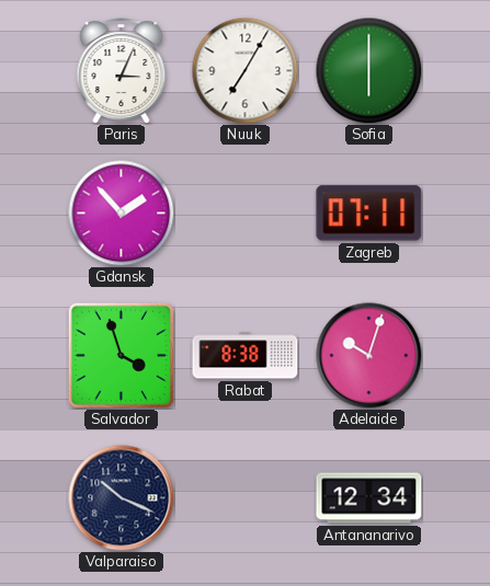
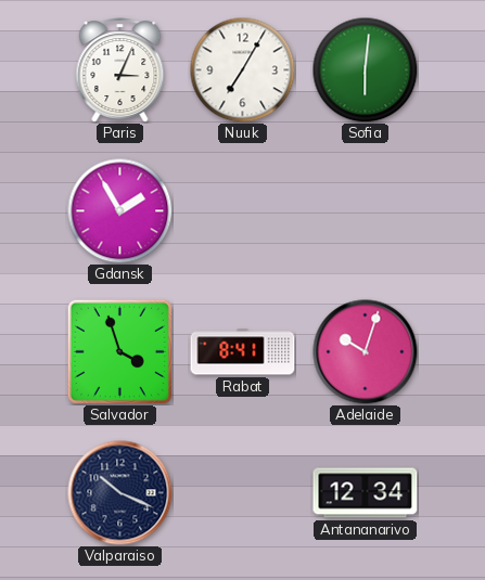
Sofia: 6:00 -> 6:01
Gdansk: 1:53 -> 1:55
Zagreb: 07:11 -> none
Rabat: 8:38 -> 8:41
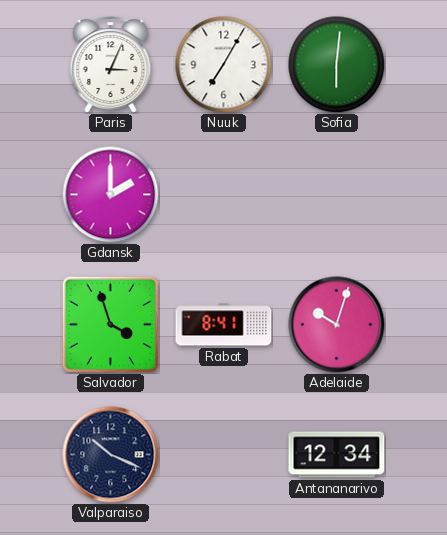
Gdansk: 1:55 -> 2:00
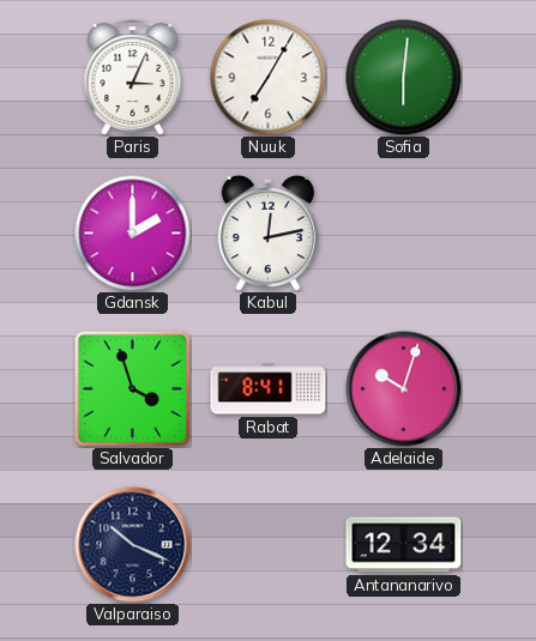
Kabul: none -> 12:13
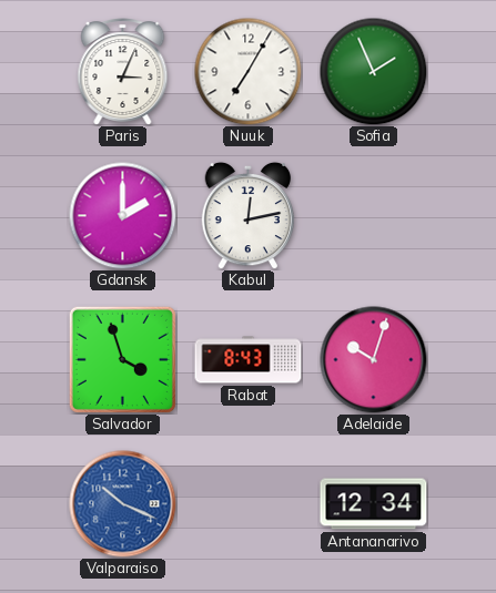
Sofia: 6:01 -> 1:56
Rabat: 8:41 -> 8:43
Valparaiso dial: navy -> blue
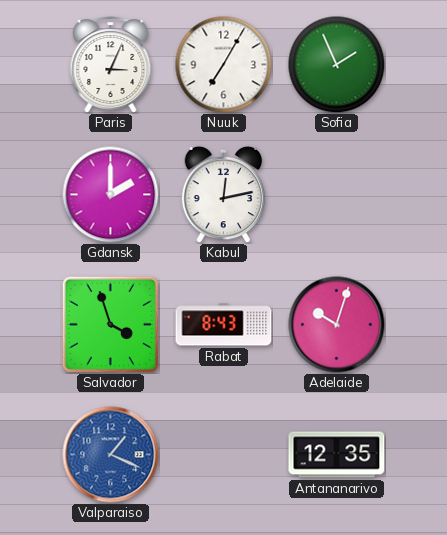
Valparaiso: 10:19 -> 1:19
Antananarivo: 12:34 -> 12:35
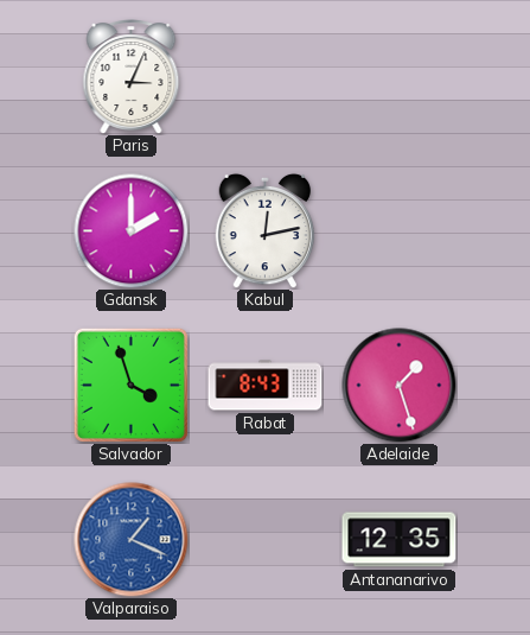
Nuuk: 7:05 -> none
Sofia: 1:56 -> none
Adelaide: 10:03 -> 1:27
